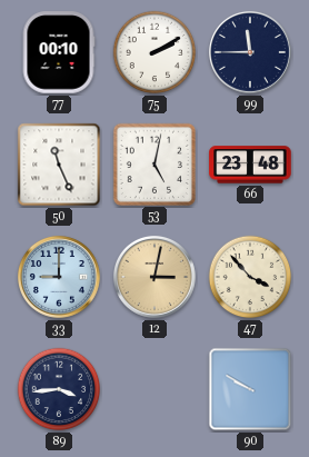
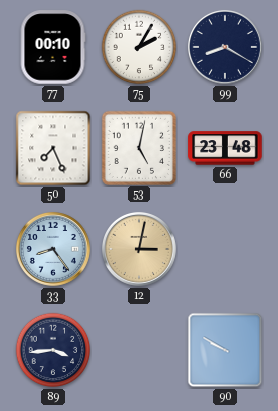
75: 2:10 -> 2:05
99: 11:45 -> 8:20
50: 11:26 -> 7:26
33: 9:00 -> 8:24
47: 3:53 -> none
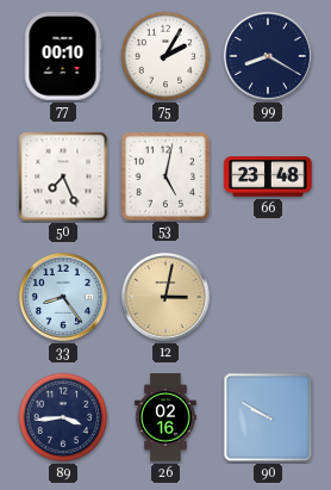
26: none -> 02:16
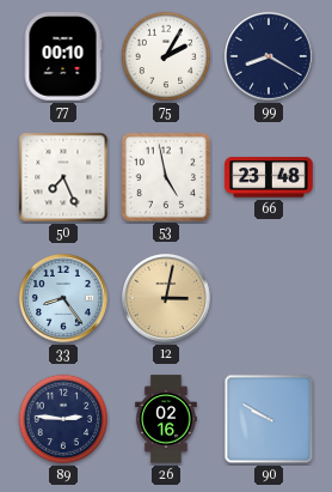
53: 5:02 -> 4:58
89: 3:44 -> 2:46
